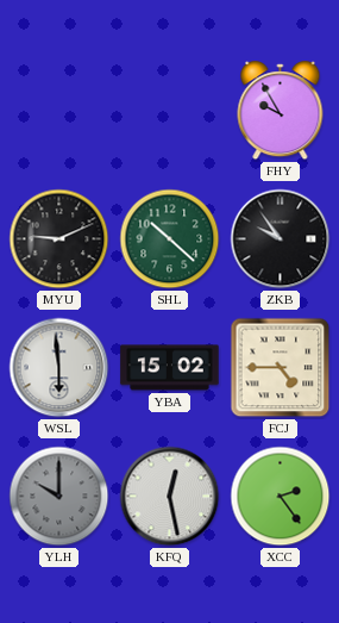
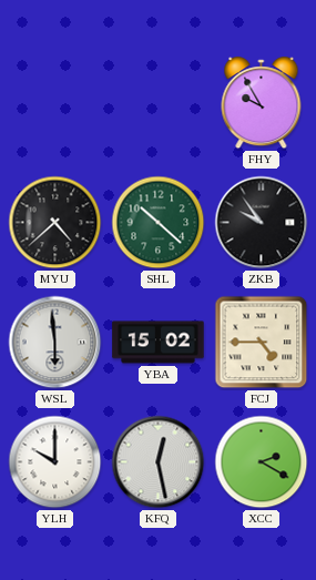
MYU: 9:11 -> 4:38
YLH dial: grey -> white
XCC: 2:24 -> 2:20
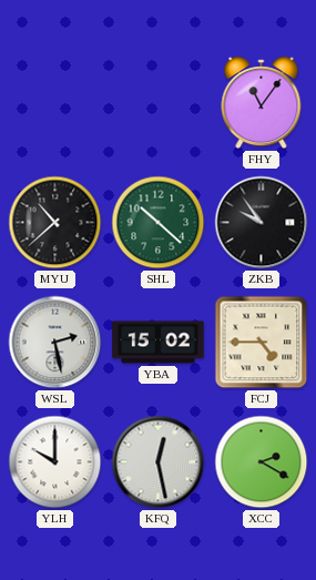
FHY: 9:55 -> 11:06
MYU: 4:38 -> 10:38
WSL: 5:59 -> 2:28
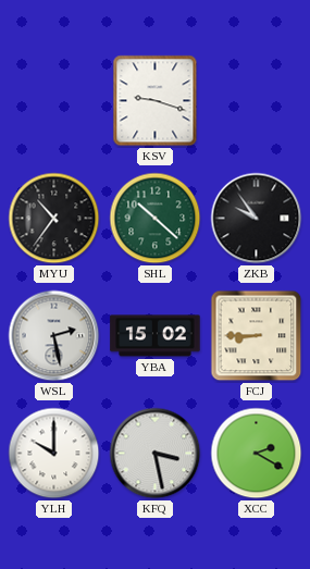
KSV: none -> 9:18
FHY: 11:06 -> none
MYU: 10:38 -> 10:36
FCJ: 4:45 -> 8:45
KFQ: 12:28 -> 3:28
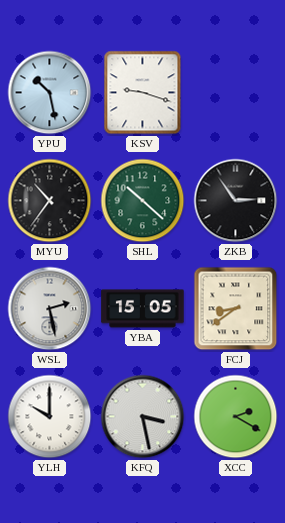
YPU: none -> 10:28
ZKB: 9:54 -> 2:54
YBA: 15:02 -> 15:05
FCJ: 8:45 -> 8:39
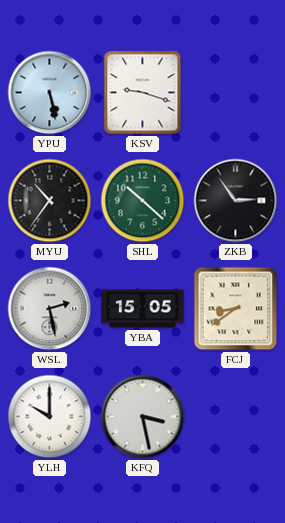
YPU: 10:28 -> 5:28
XCC: 2:20 -> none
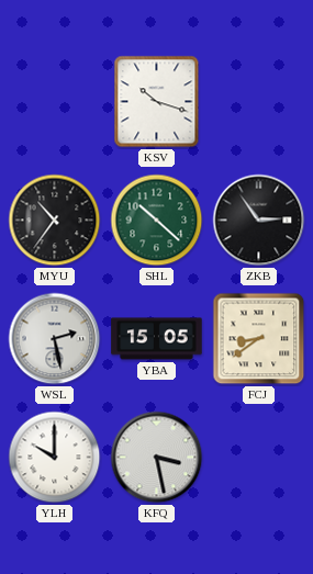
YPU: 5:28 -> none
KSV: 9:18 -> 10:18
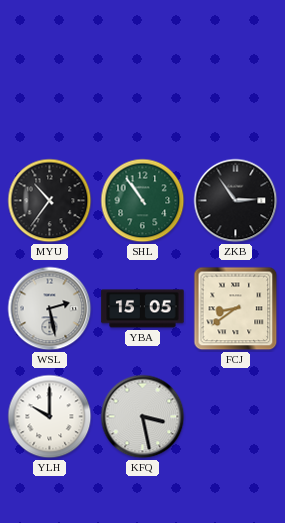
KSV: 10:18 -> none
SHL: 10:22 -> 10:54
